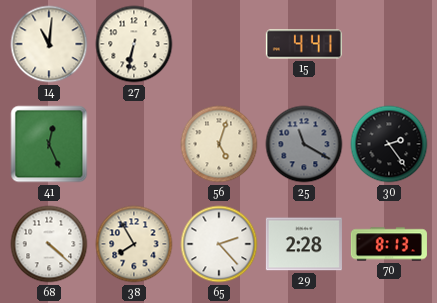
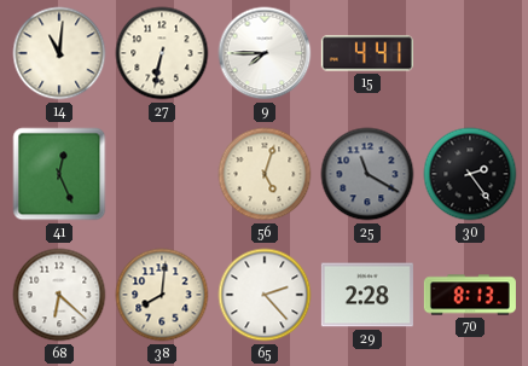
9: none -> 7:45
68: 4:22 -> 6:22
38: 7:55 -> 8:01
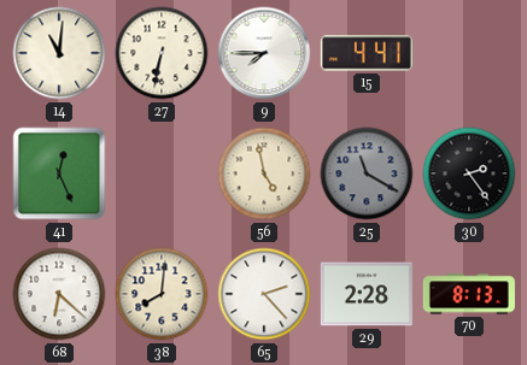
56: 5:03 -> 4:58
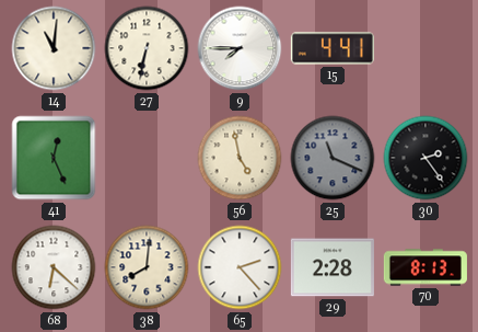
25: 11:20 -> 11:19
